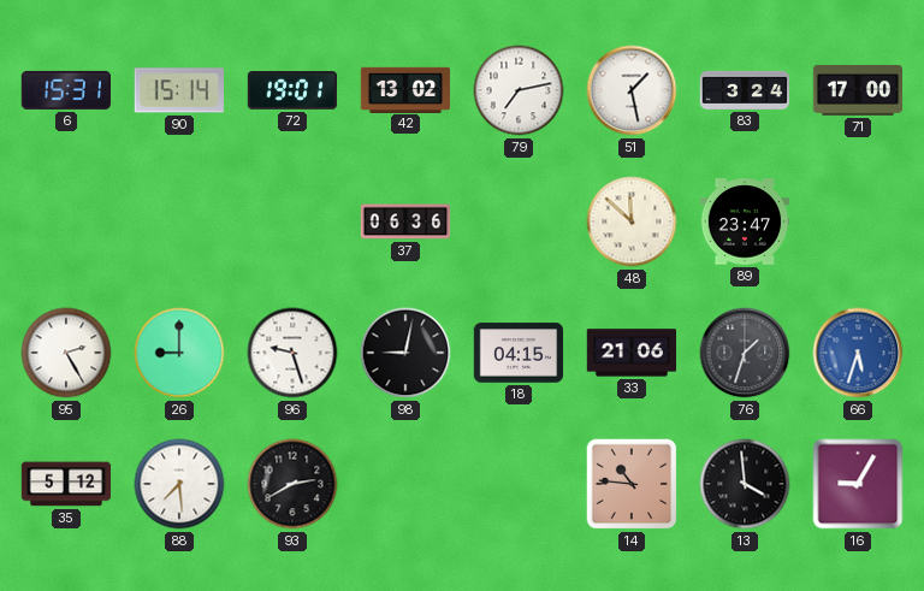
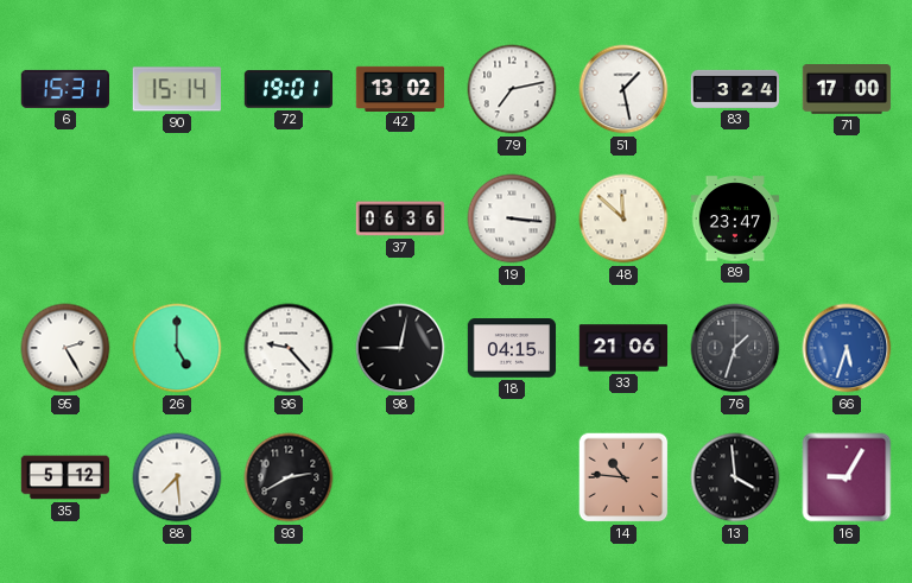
19: none -> 3:16
26: 9:00 -> 5:00
96: 9:27 -> 9:23
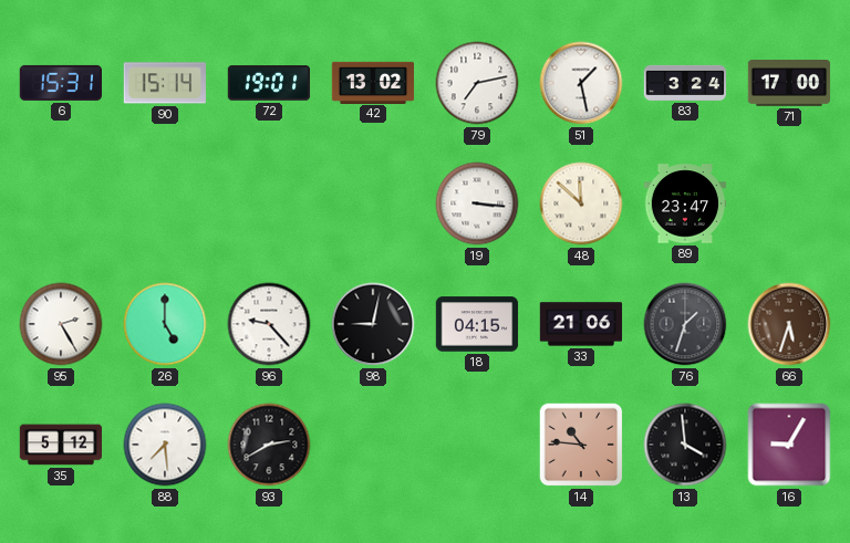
37: 06:36 -> none
66 dial: blue -> brown
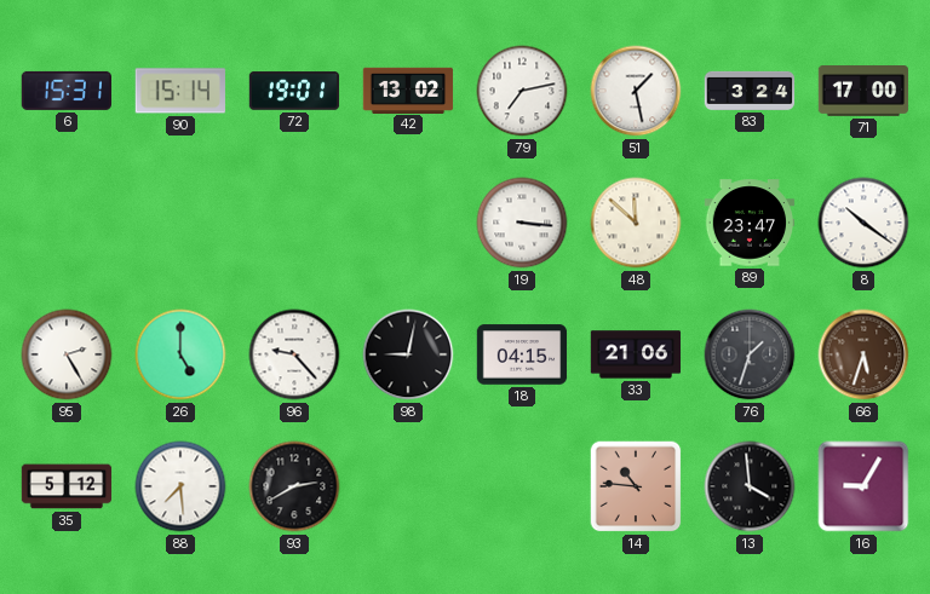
8: none -> 10:21
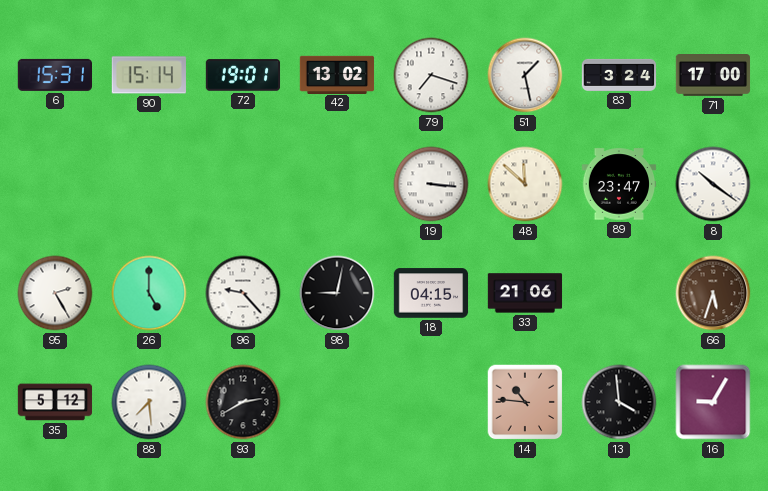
79: 7:13 -> 7:18
76: 1:33 -> none
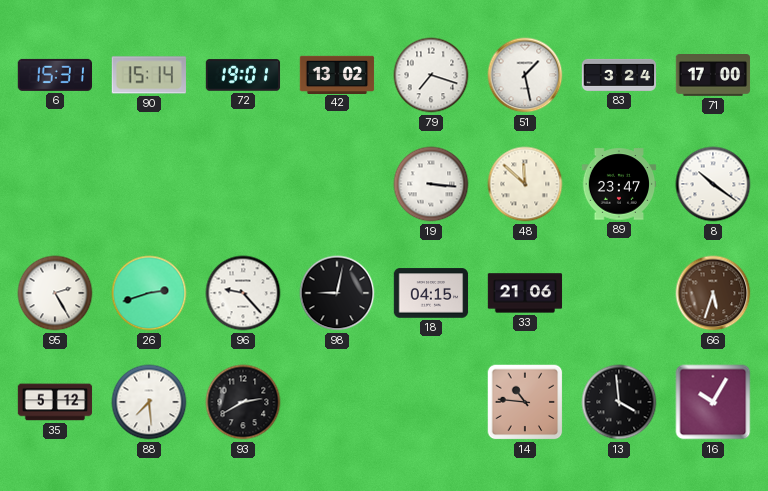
26: 5:00 -> 2:42
16: 9:05 -> 10:05
